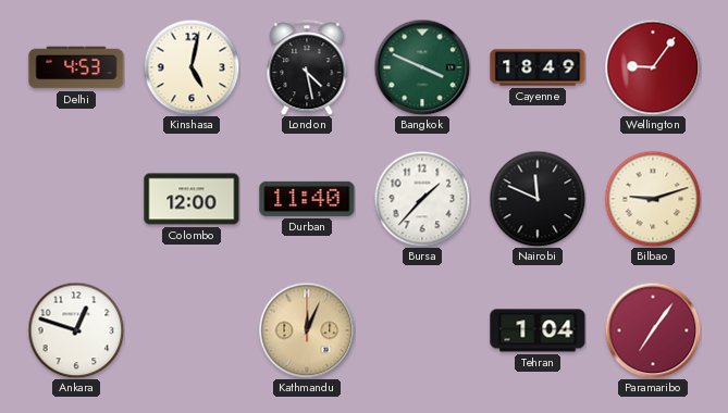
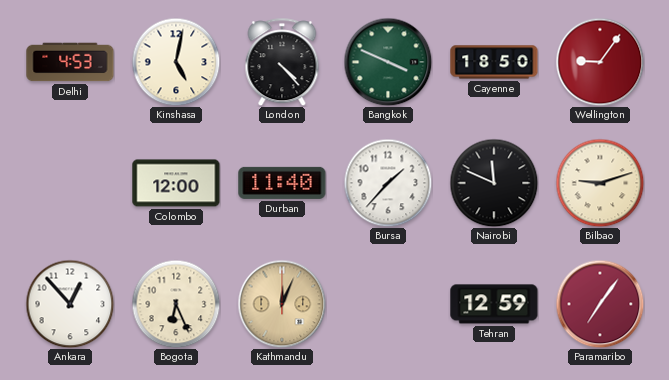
London: 4:28 -> 4:23
Cayenne: 18:49 -> 18:50
Ankara: 12:48 -> 12:53
Bogota: none -> 6:26
Tehran: 1:04 -> 12:59
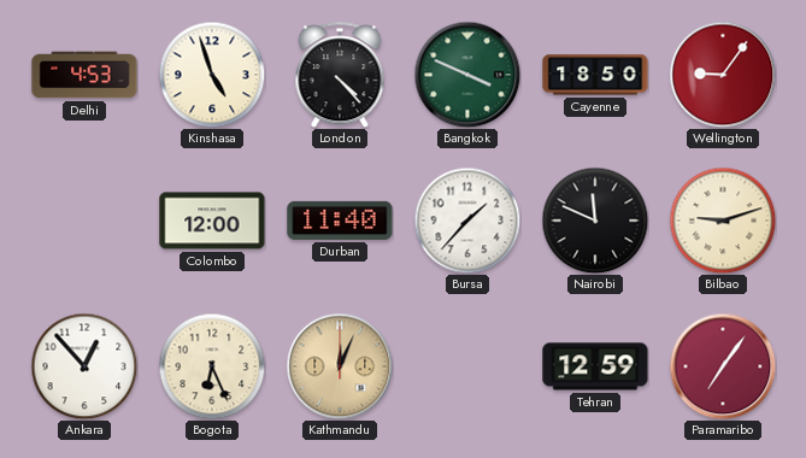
Kinshasa: 5:02 -> 4:57
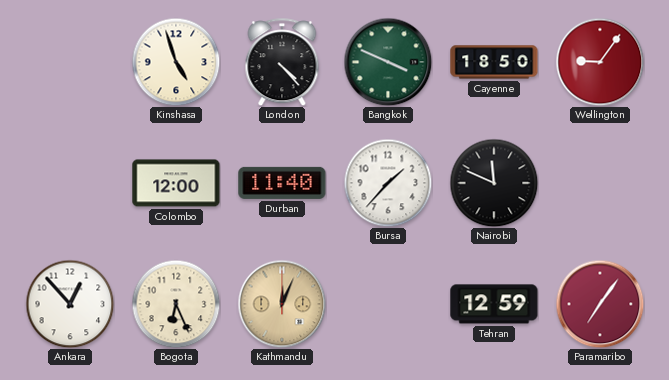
Delhi: 4:53 -> none
Bilbao: 9:12 -> none
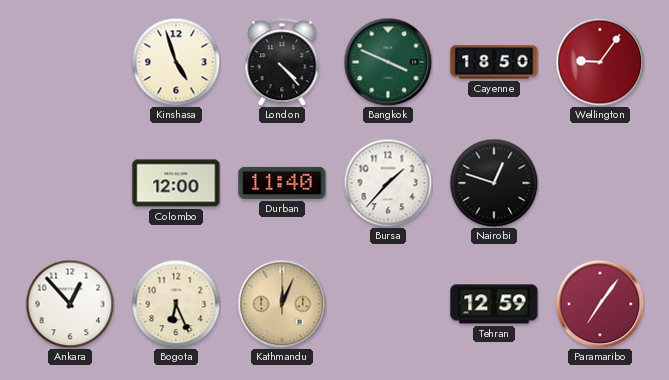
Nairobi: 11:49 -> 12:48
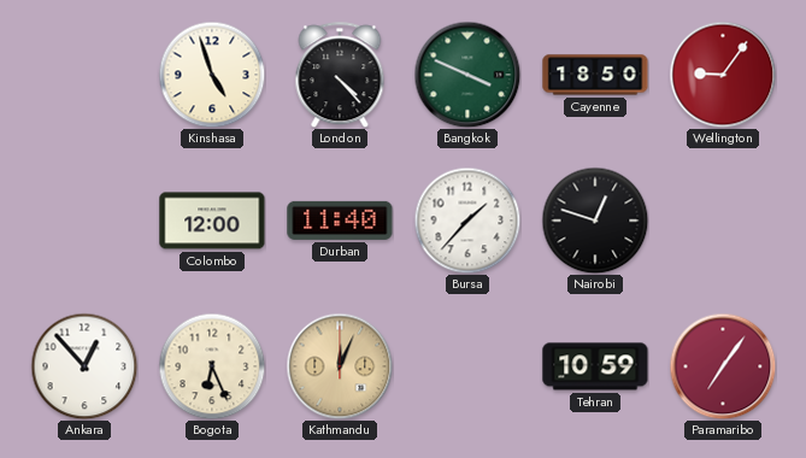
Tehran: 12:59 -> 10:59
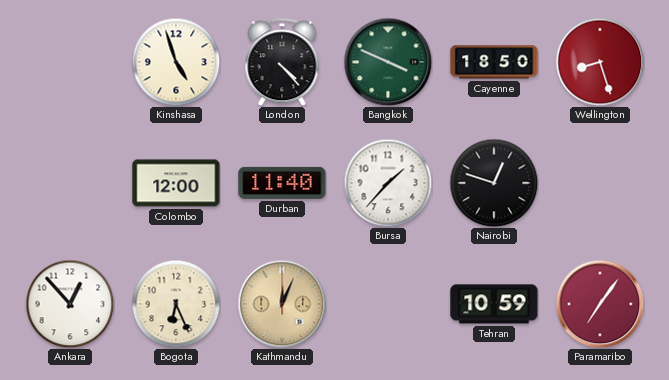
Wellington: 9:06 -> 8:27
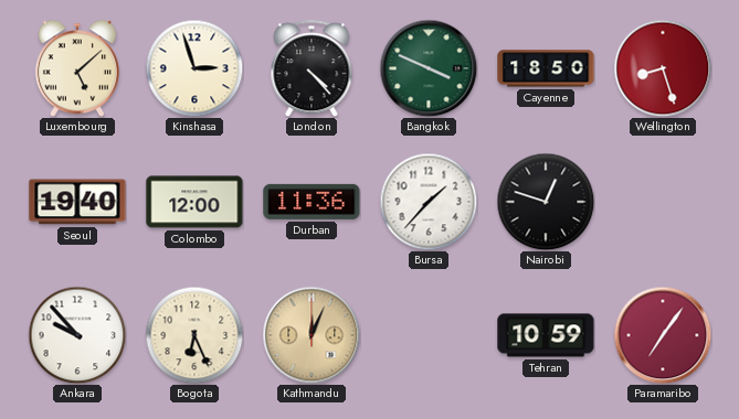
Luxembourg: none -> 5:08
Kinshasa: 4:57 -> 2:57
Seoul: none -> 19:40
Durban: 11:40 -> 11:36
Ankara: 12:53 -> 9:53
